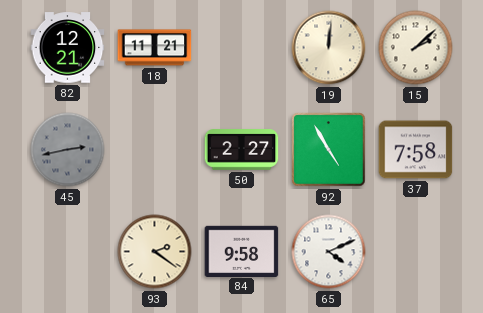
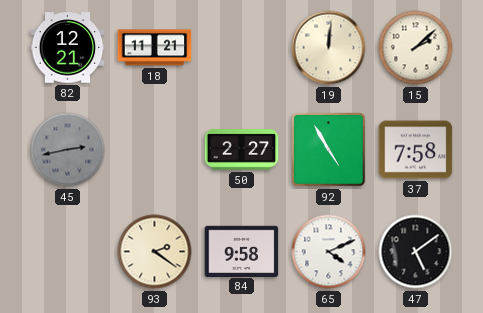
47: none -> 5:09
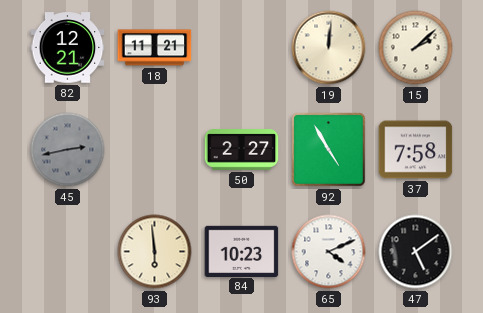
93: 2:21 -> 5:59
84: 9:58 -> 10:23
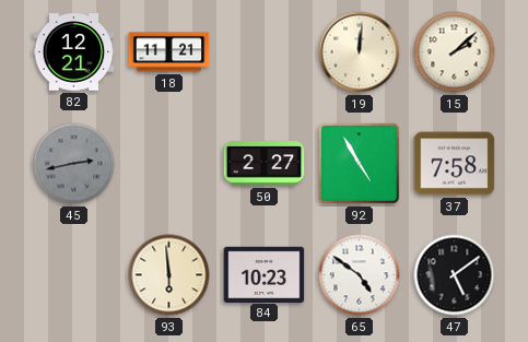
65: 4:11 -> 4:51
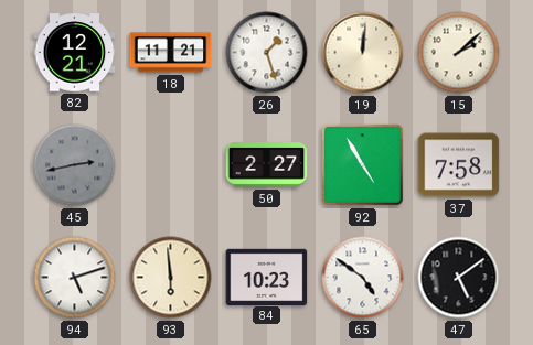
26: none -> 1:27
94: none -> 5:12
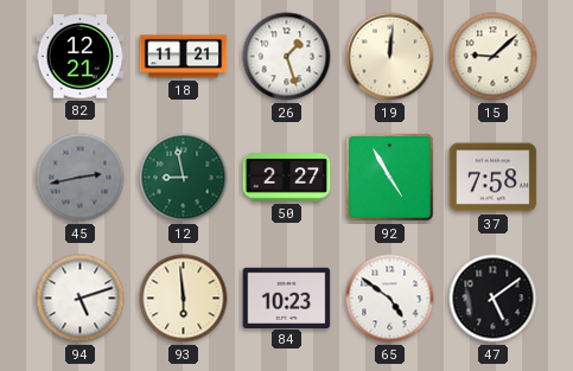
15: 2:08 -> 9:08
12: none -> 8:58
